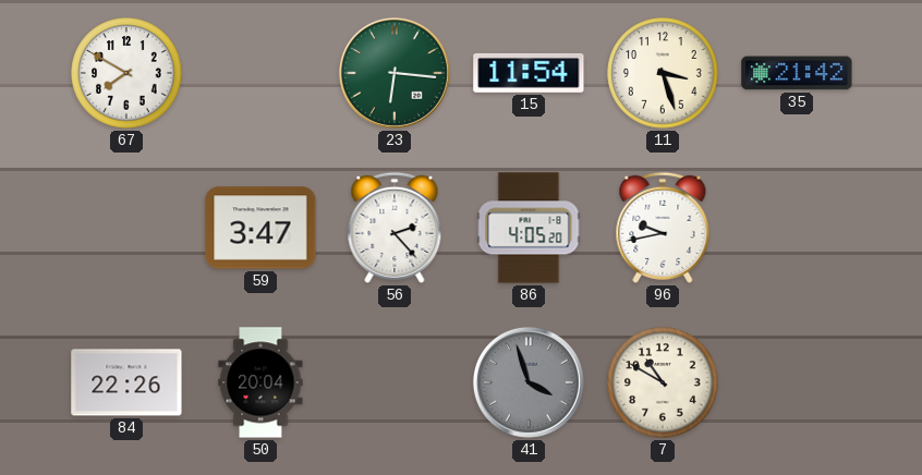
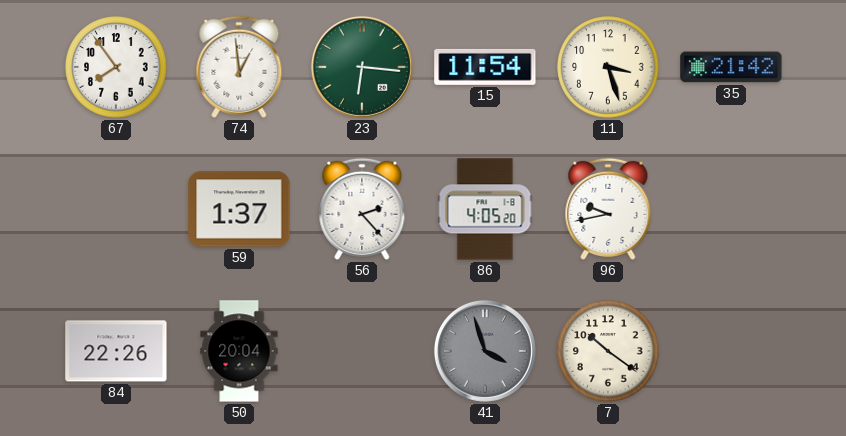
67: 7:50 -> 7:54
74: none -> 12:59
59: 3:47 -> 1:37
7: 10:50 -> 10:21
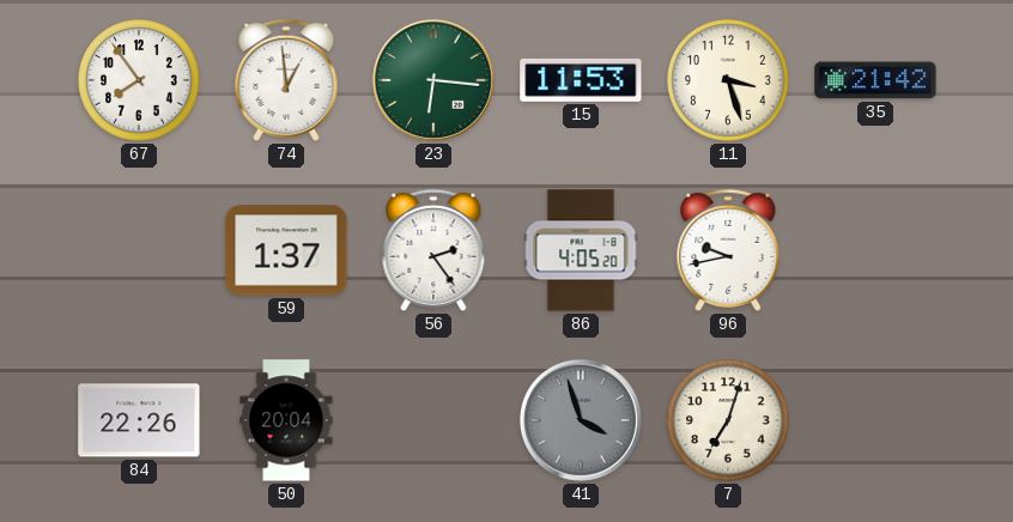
15: 11:54 -> 11:53
56: 2:23 -> 2:24
7: 10:21 -> 7:03
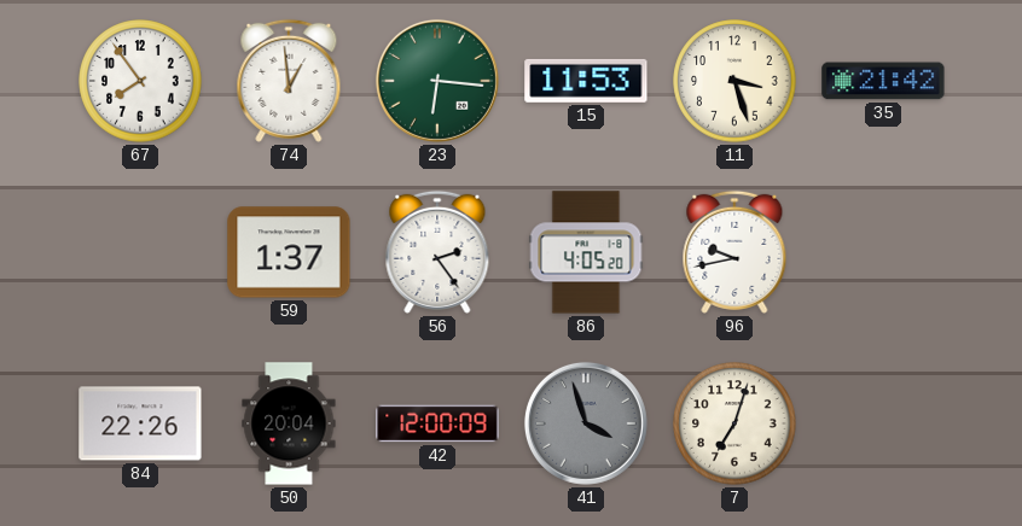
42: none -> 12:00
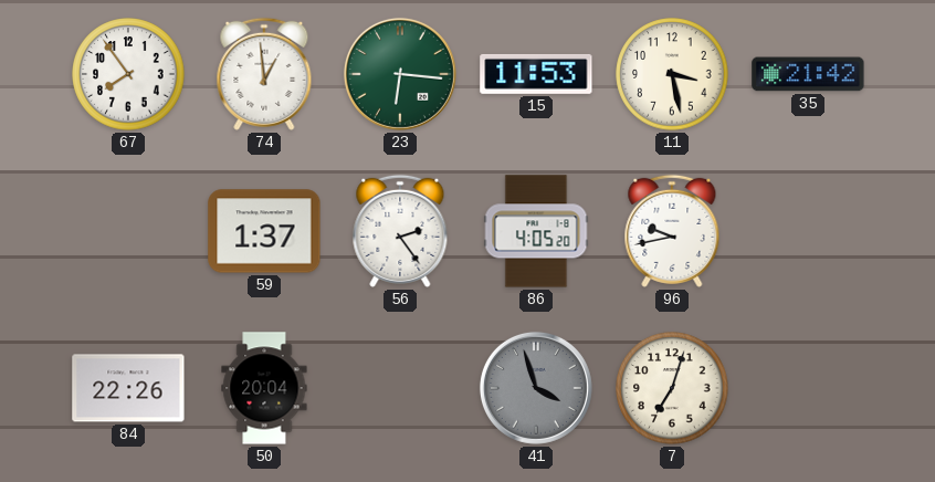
11: 3:27 -> 3:28
42: 12:00 -> none
